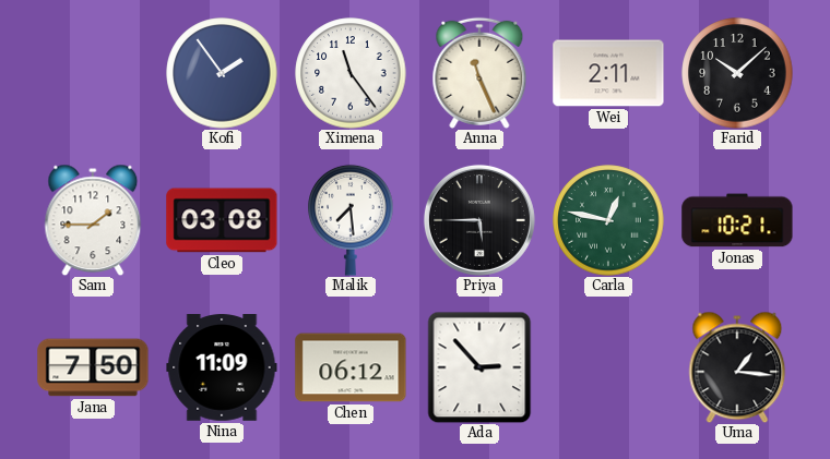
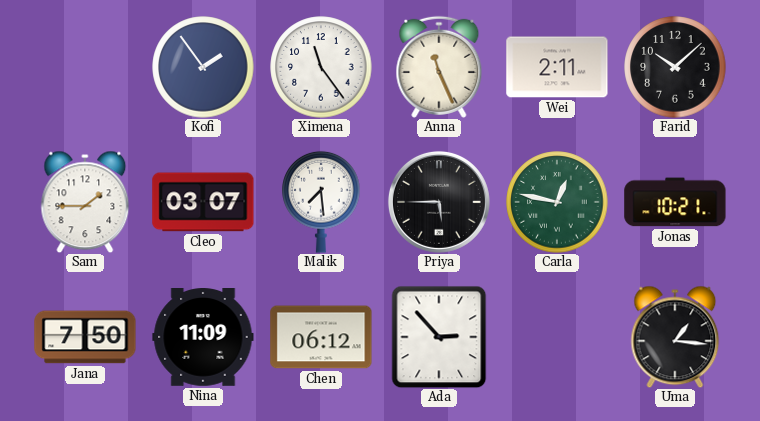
Cleo: 03:08 -> 03:07
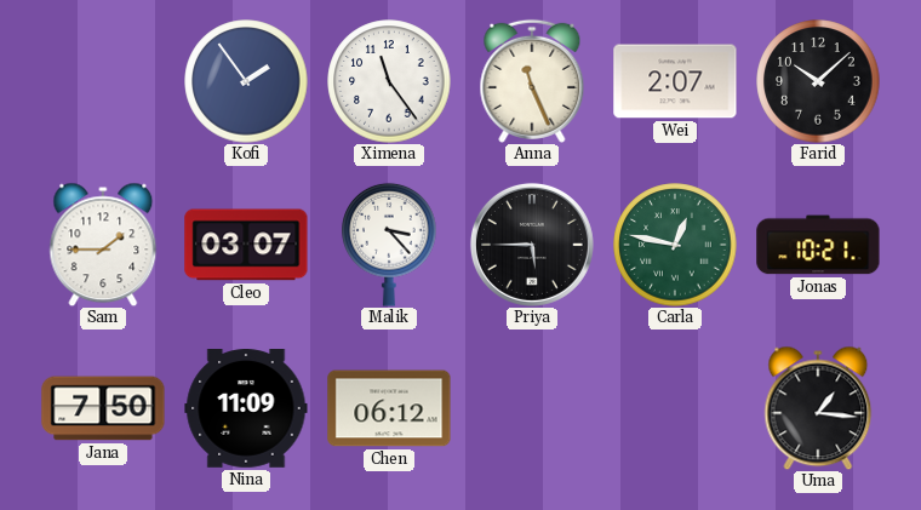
Wei: 2:11 -> 2:07
Malik: 7:29 -> 3:23
Ada: 2:53 -> none
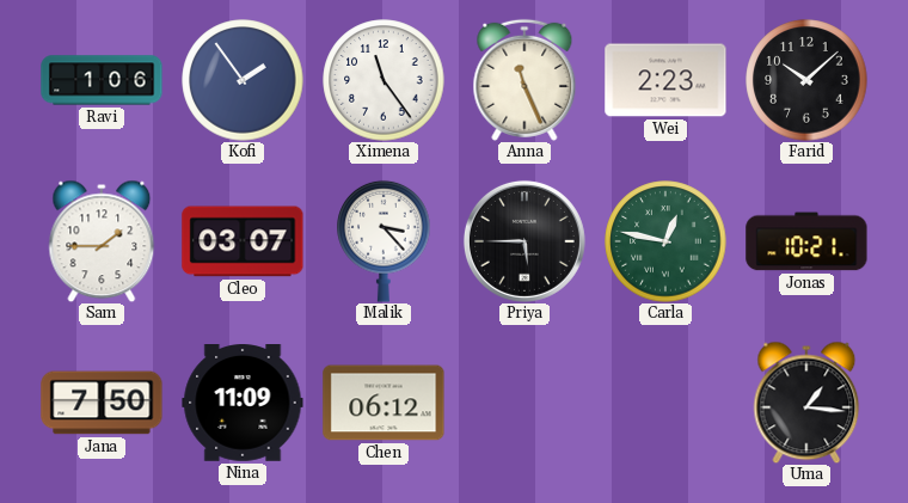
Ravi: none -> 1:06
Wei: 2:07 -> 2:23
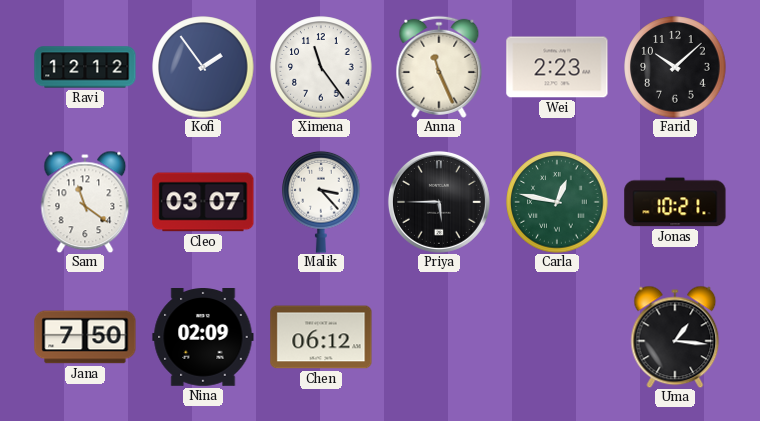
Ravi: 1:06 -> 12:12
Sam: 1:45 -> 11:21
Nina: 11:09 -> 02:09
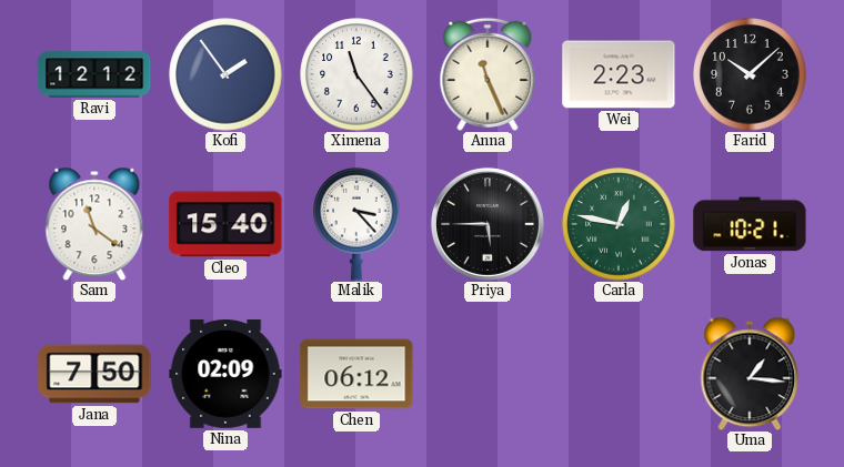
Cleo: 03:07 -> 15:40
